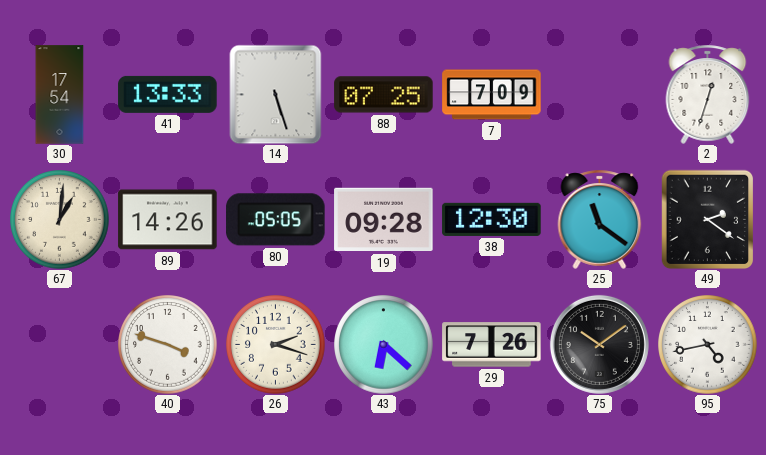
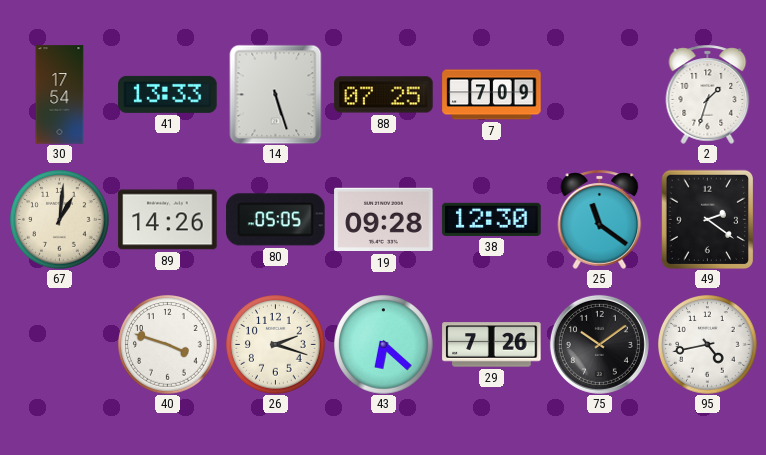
2: 12:33 -> 1:33
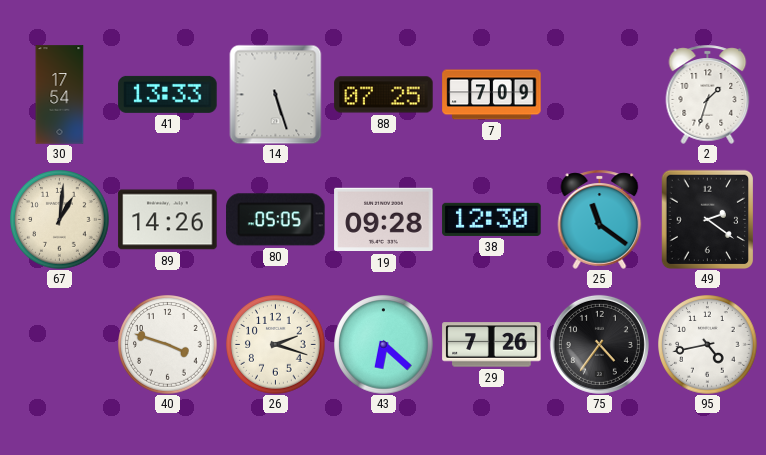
75: 10:09 -> 4:36
